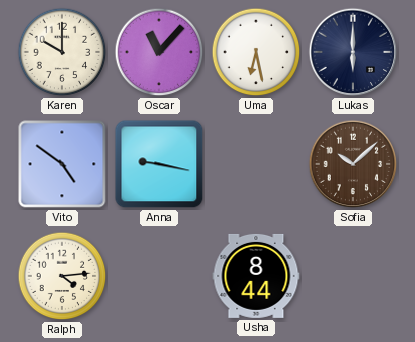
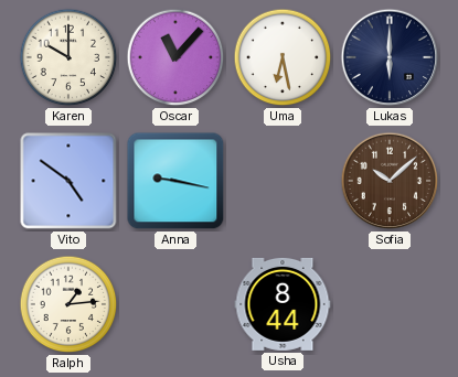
Ralph: 4:14 -> 1:14
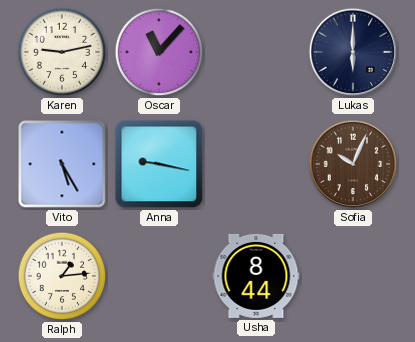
Karen: 10:00 -> 9:13
Uma: 6:28 -> none
Vito: 4:51 -> 5:25
Sofia: 10:08 -> 10:04
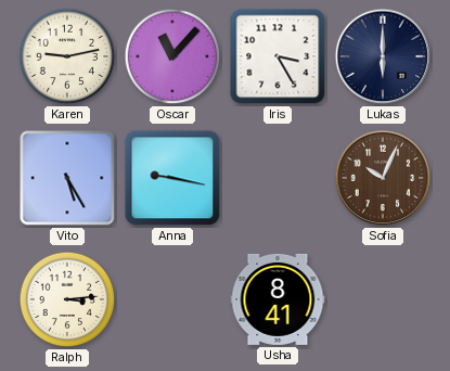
Iris: none -> 3:25
Ralph: 1:14 -> 3:14
Usha: 8:44 -> 8:41
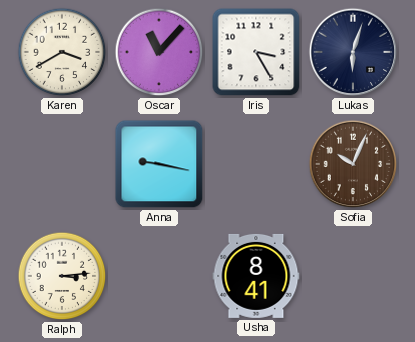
Karen: 9:13 -> 3:40
Lukas: 6:00 -> 6:03
Vito: 5:25 -> none
